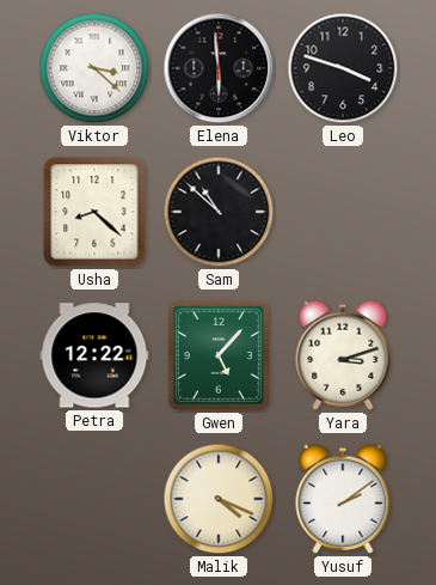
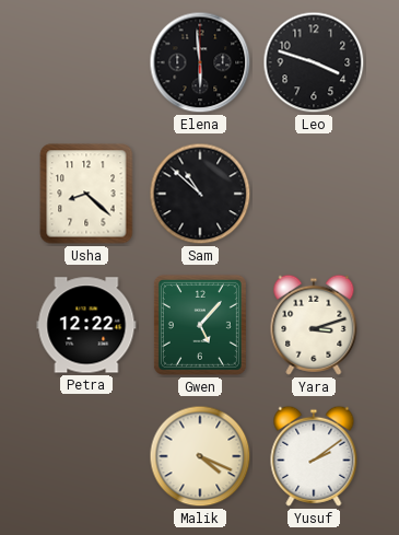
Viktor: 3:22 -> none
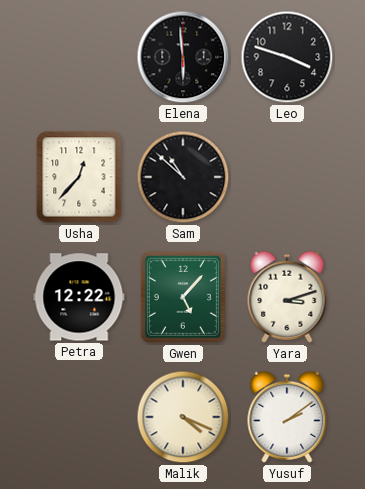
Usha: 8:22 -> 12:37
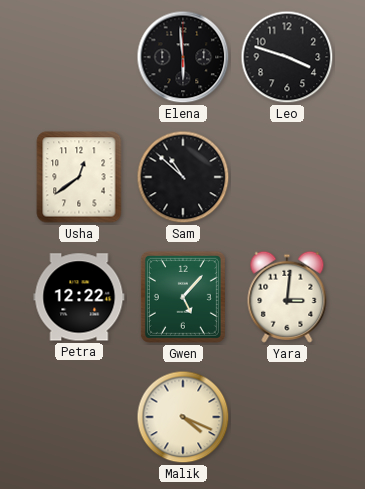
Usha: 12:37 -> 12:39
Yara: 3:12 -> 3:01
Yusuf: 2:09 -> none
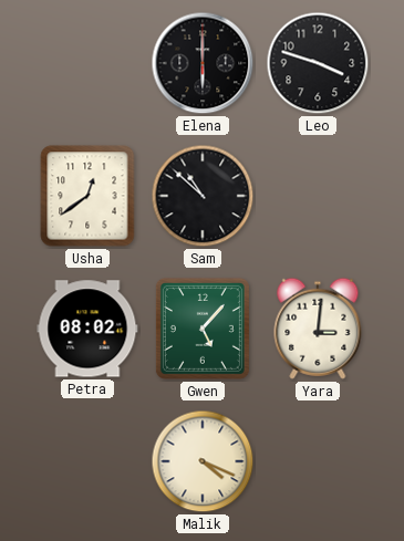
Elena: 5:59 -> 6:00
Petra: 12:22 -> 08:02
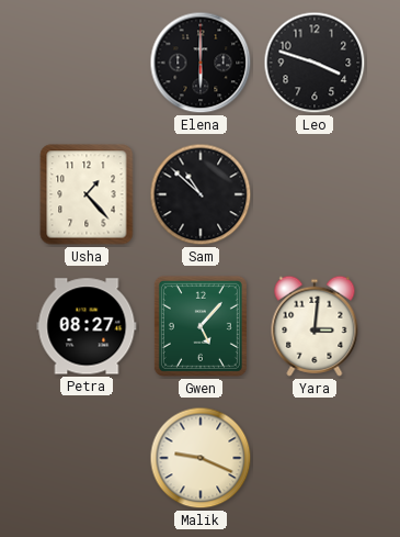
Usha: 12:39 -> 1:23
Petra: 08:02 -> 08:27
Malik: 4:19 -> 9:19
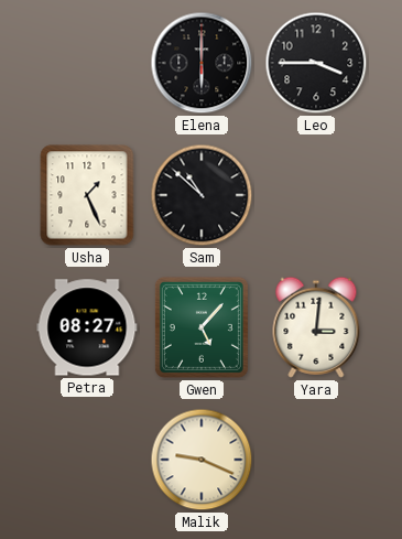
Leo: 3:48 -> 3:45
Usha: 1:23 -> 1:26
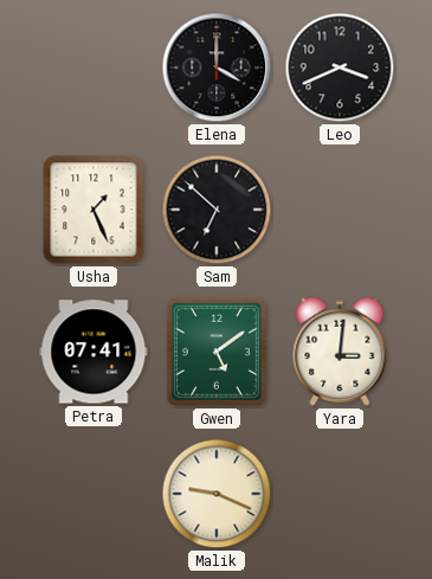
Elena: 6:00 -> 4:00
Leo: 3:45 -> 3:41
Sam: 10:52 -> 6:52
Petra: 08:27 -> 07:41
Gwen: 5:07 -> 5:09
